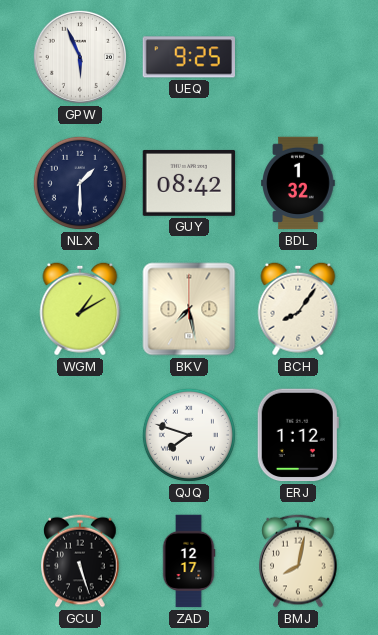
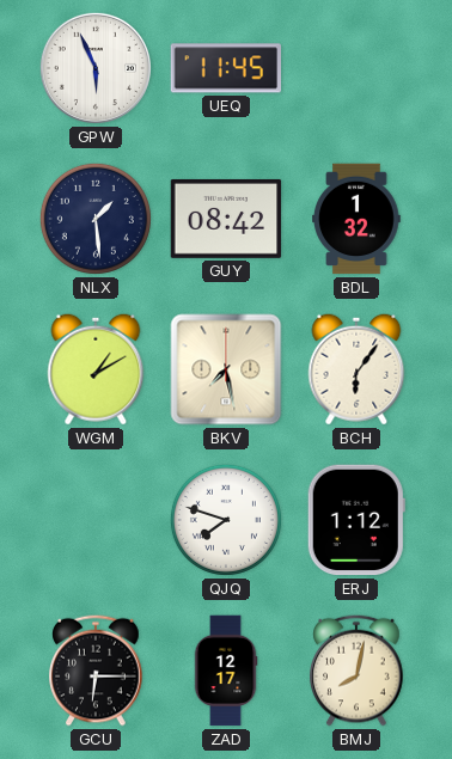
UEQ: 9:25 -> 11:45
NLX: 1:30 -> 1:29
BCH: 8:06 -> 6:06
GCU: 5:27 -> 6:15
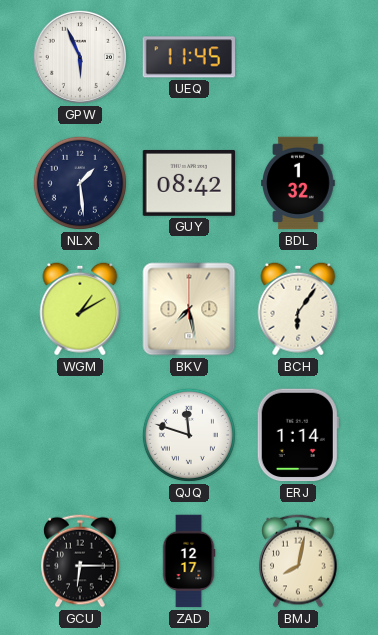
QJQ: 7:48 -> 11:48
ERJ: 1:12 -> 1:14
